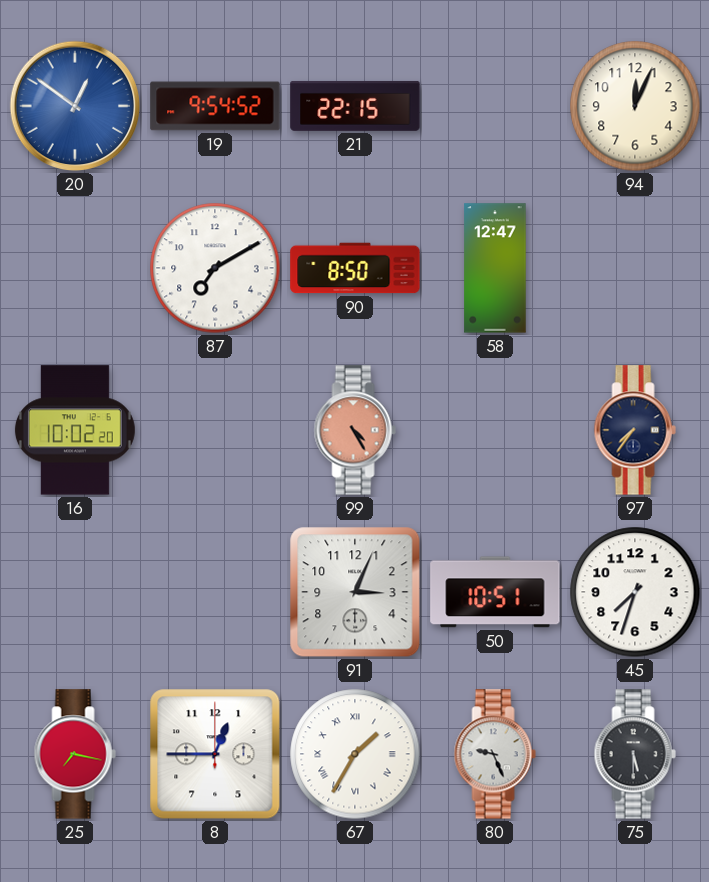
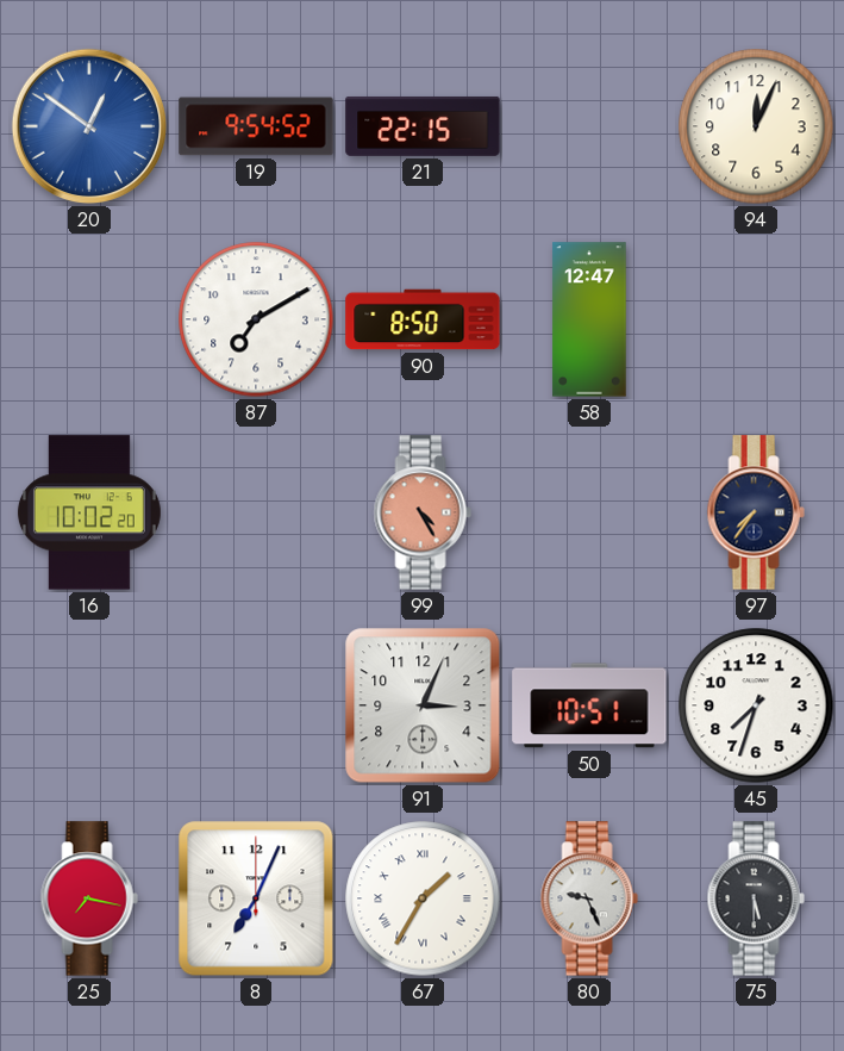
8: 12:45 -> 7:04
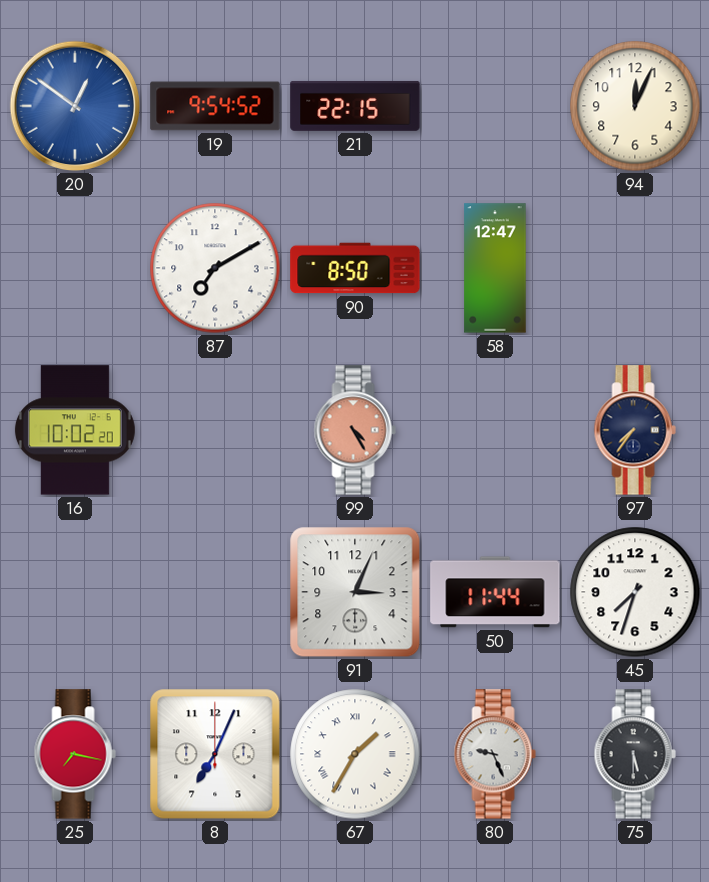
50: 10:51 -> 11:44
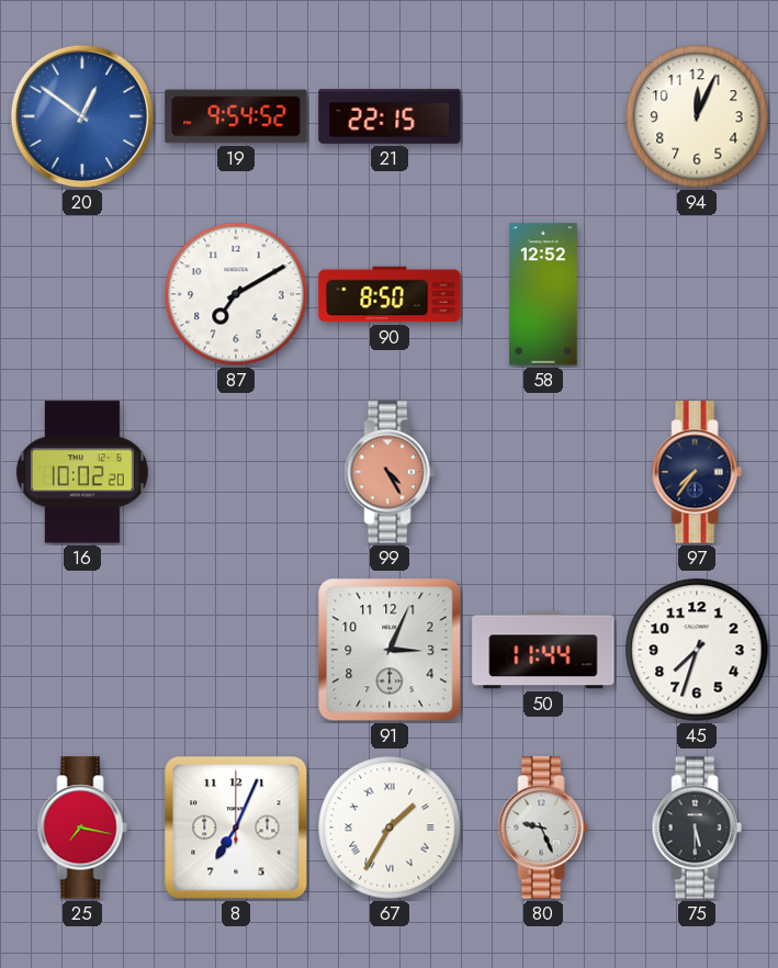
58: 12:47 -> 12:52
